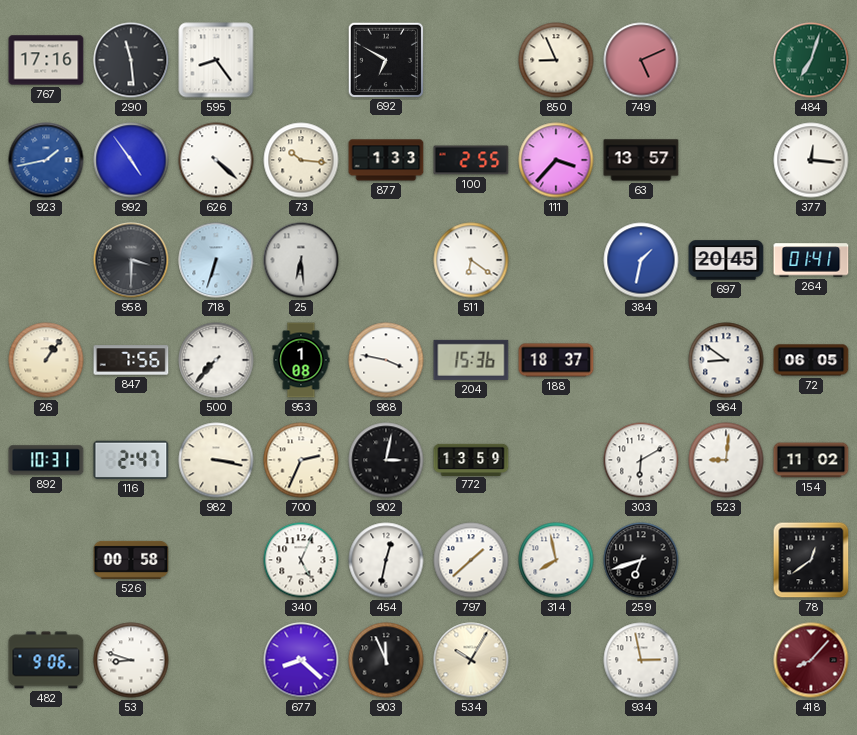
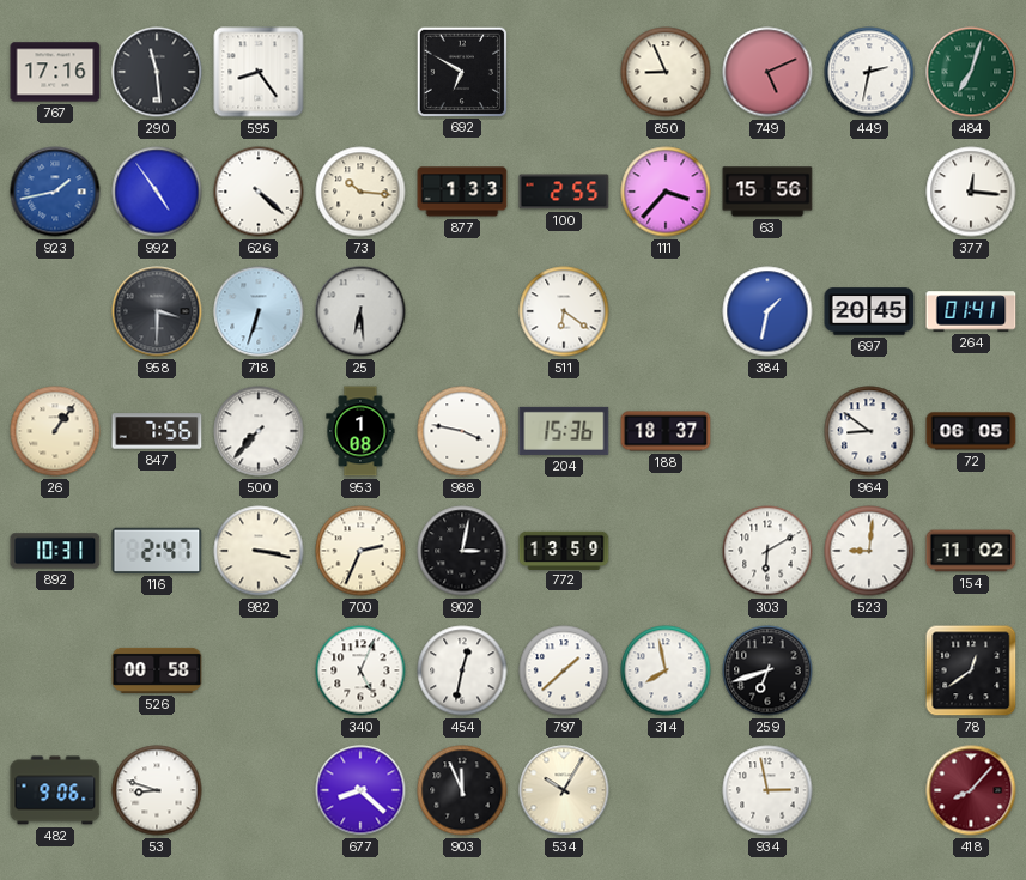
449: none -> 2:32
63: 13:57 -> 15:56
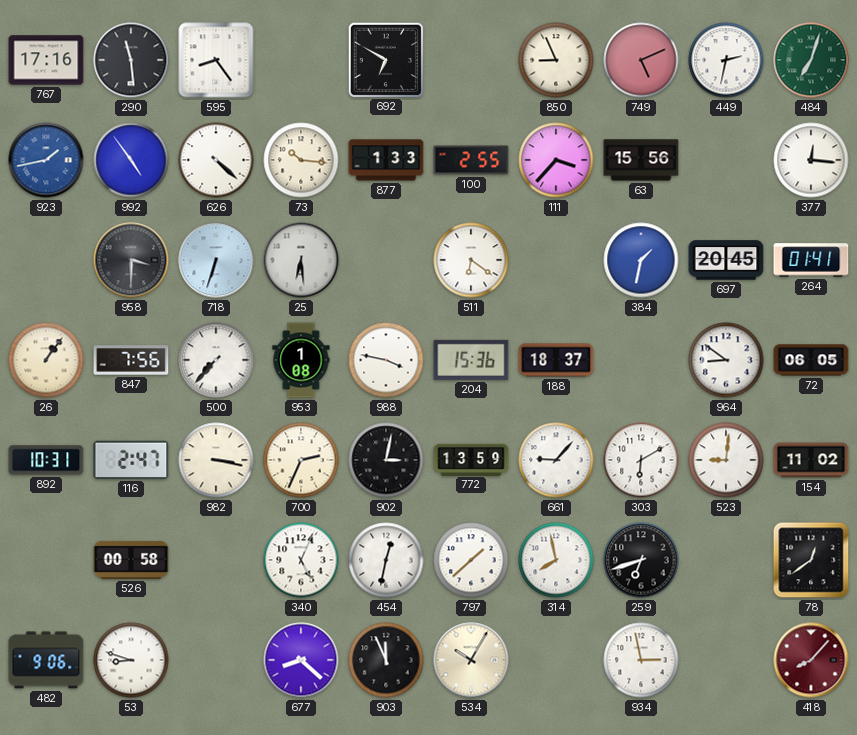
661: none -> 9:07
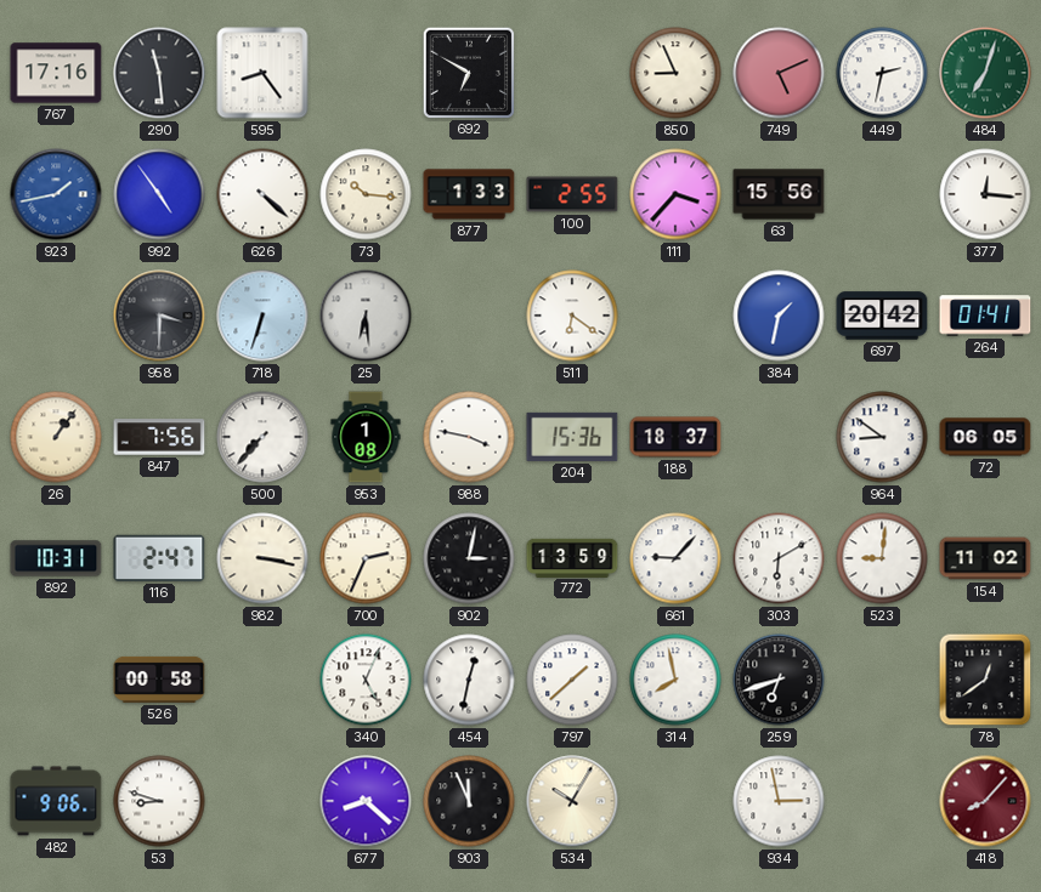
697: 20:45 -> 20:42
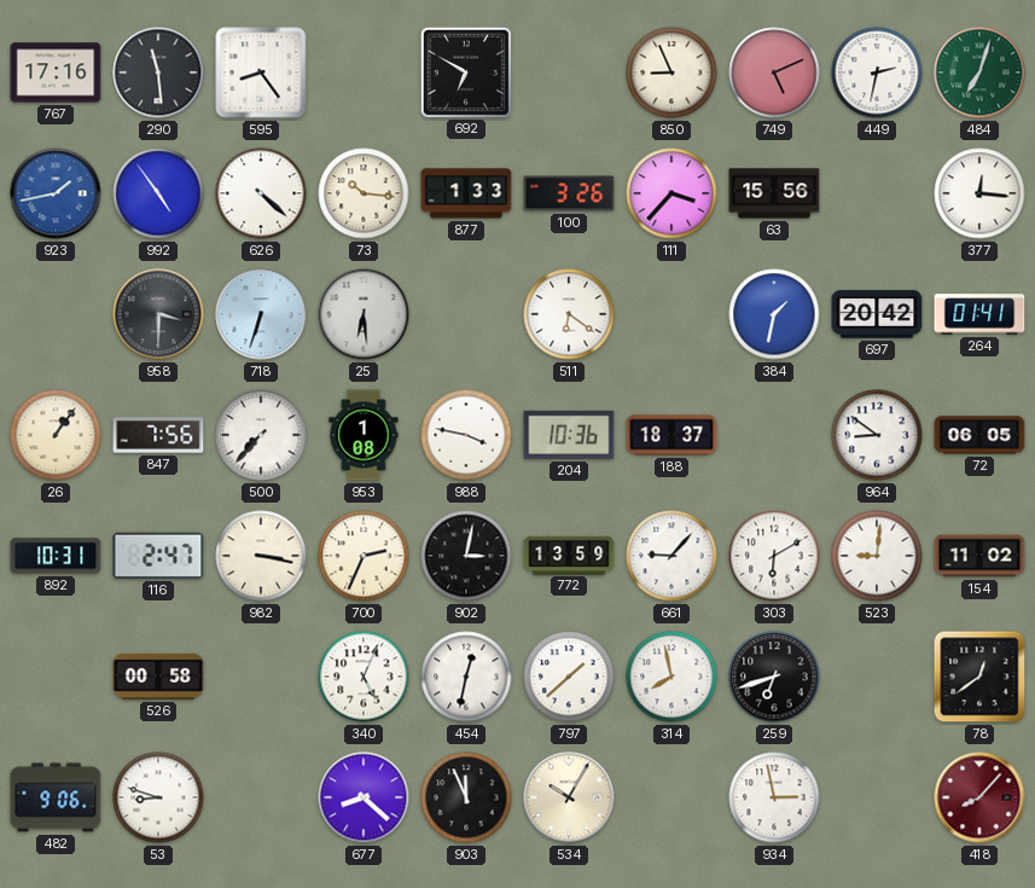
100: 2:55 -> 3:26
204: 15:36 -> 10:36
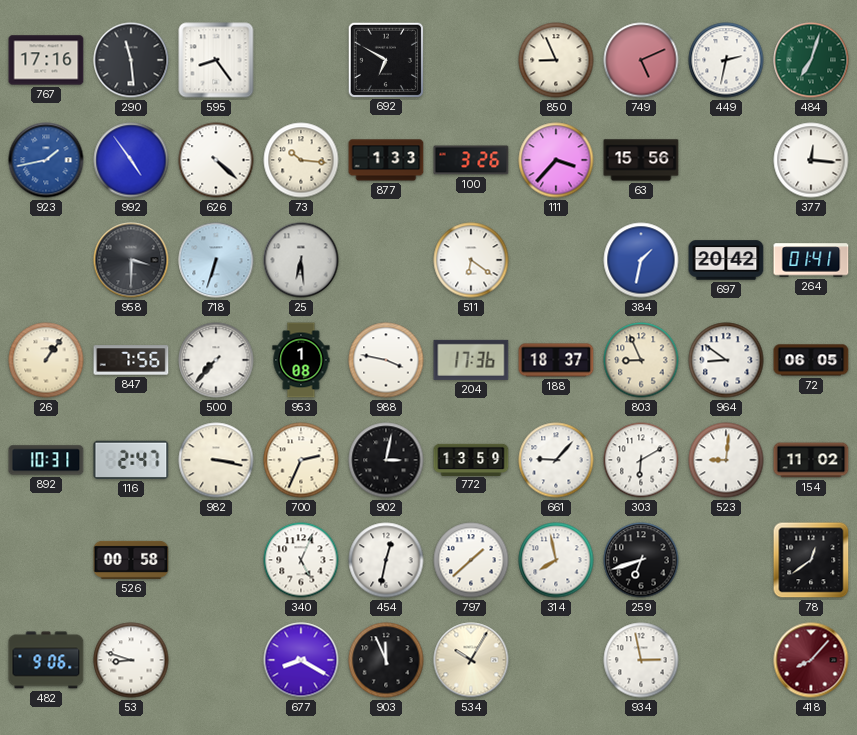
204: 10:36 -> 17:36
803: none -> 8:56
677: 8:22 -> 8:20
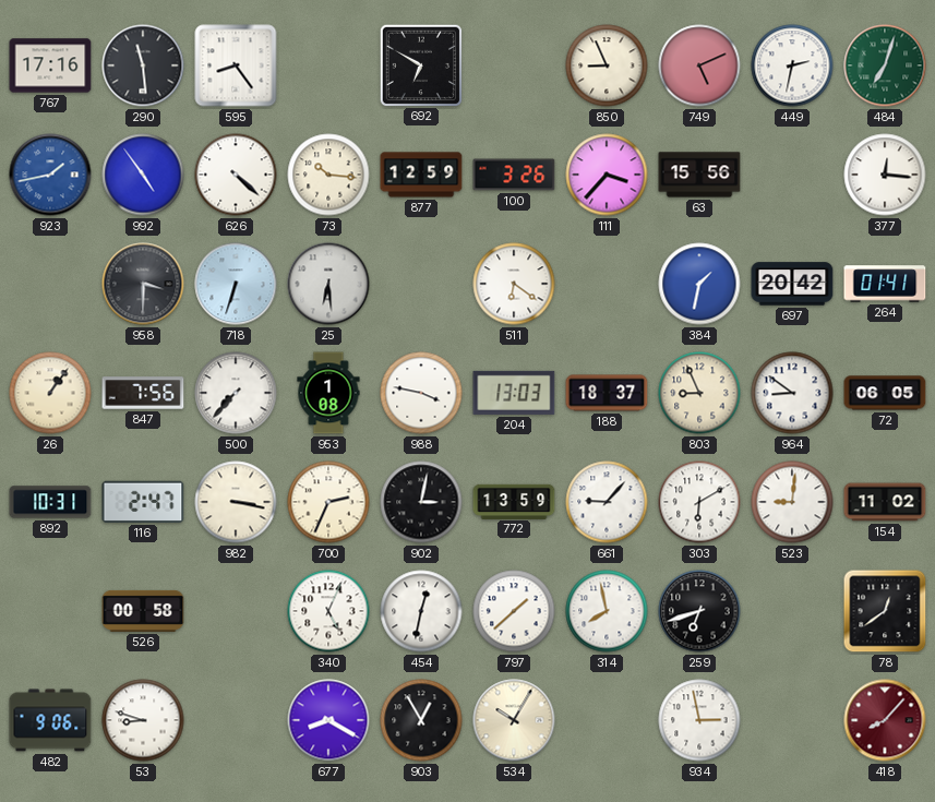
877: 1:33 -> 12:59
204: 17:36 -> 13:03
903: 11:56 -> 12:55
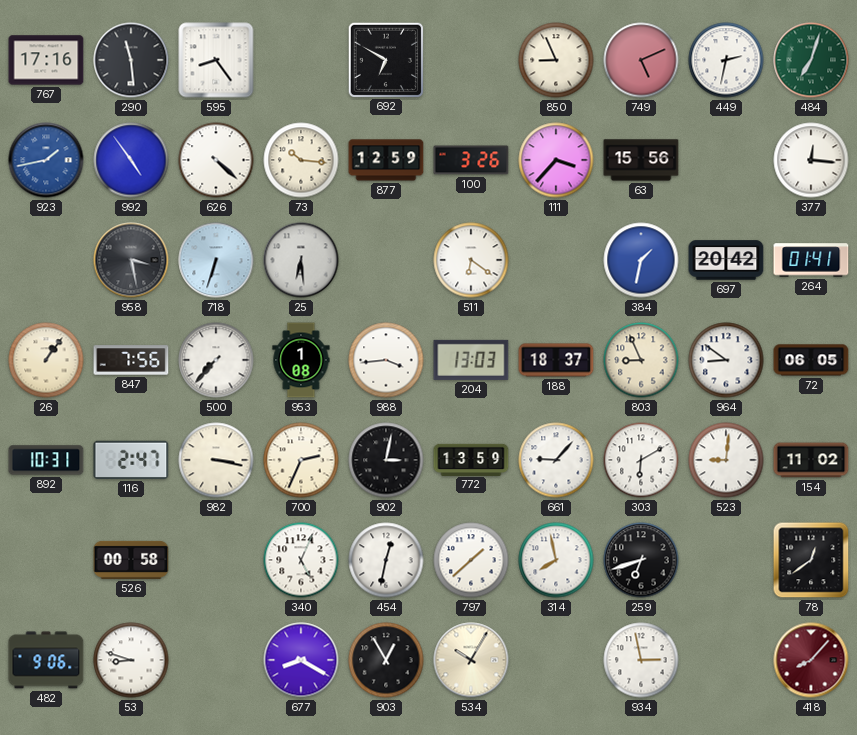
958: 3:30 -> 3:28
988: 3:47 -> 3:44
